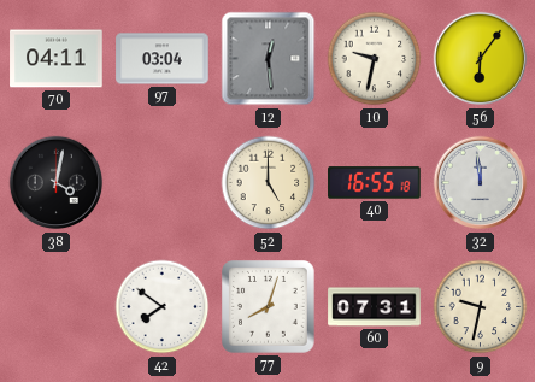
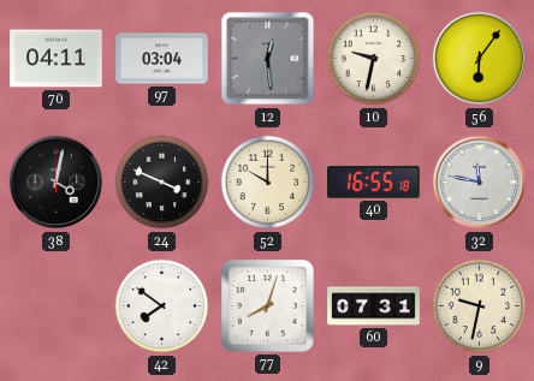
24: none -> 3:49
52: 5:00 -> 10:00
32: 11:59 -> 11:47
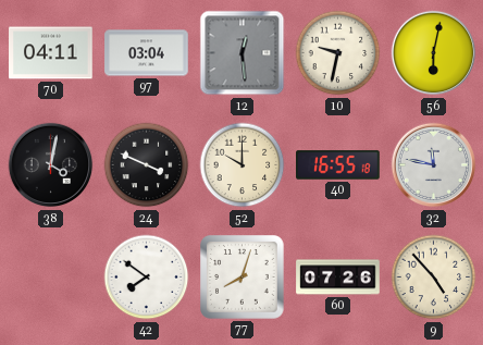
56: 6:06 -> 6:02
60: 07:31 -> 07:26
9: 9:32 -> 4:53
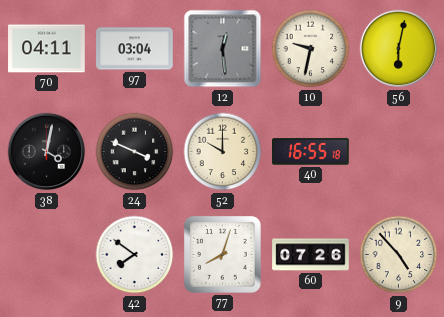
32: 11:47 -> none
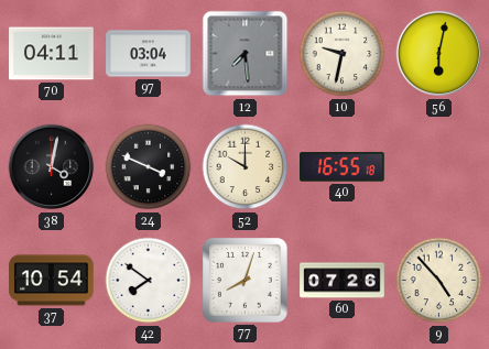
12: 12:29 -> 7:29
37: none -> 10:54
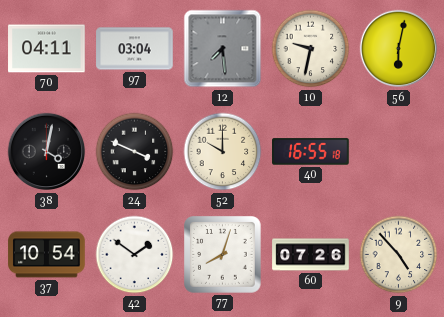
42: 7:51 -> 1:51
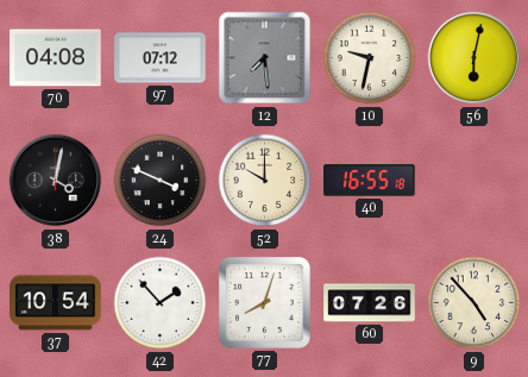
70: 04:11 -> 04:08
97: 03:04 -> 07:12
42: 1:51 -> 1:53
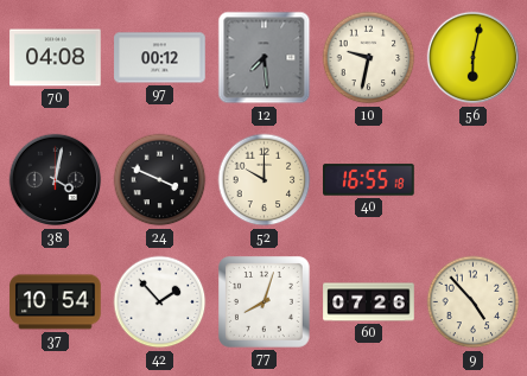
97: 07:12 -> 00:12
